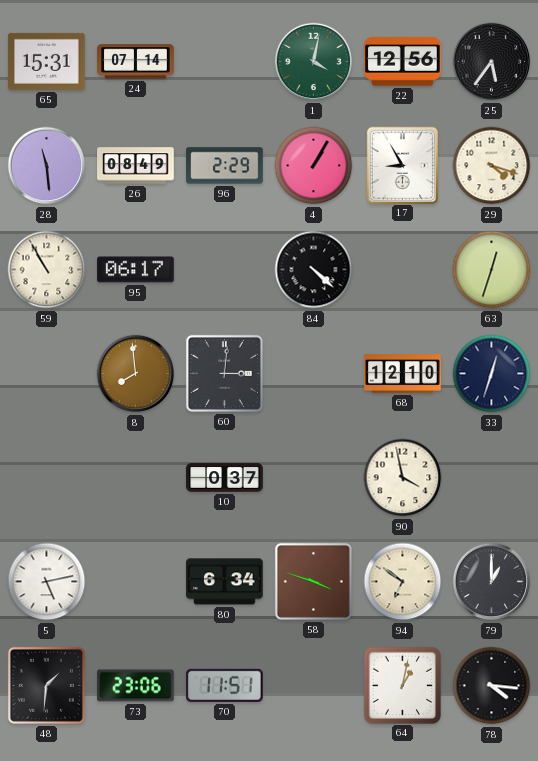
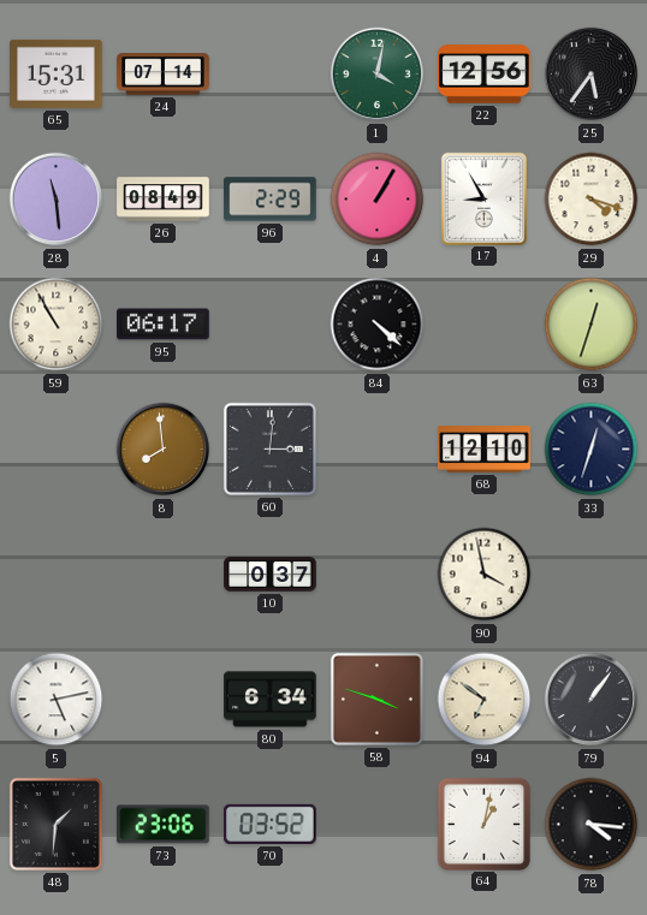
79: 1:00 -> 1:06
70: 11:51 -> 03:52
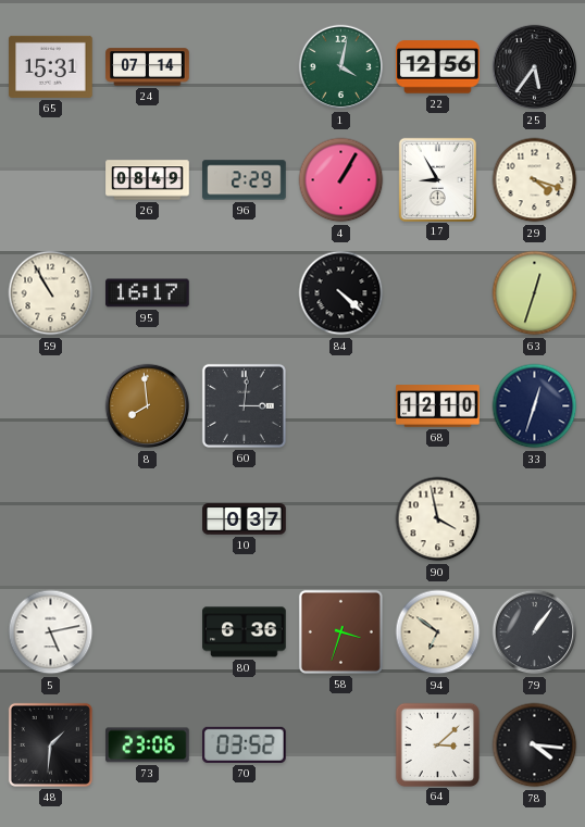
28: 11:29 -> none
95: 06:17 -> 16:17
80: 6:34 -> 6:36
58: 3:48 -> 3:33
64: 1:02 -> 3:08
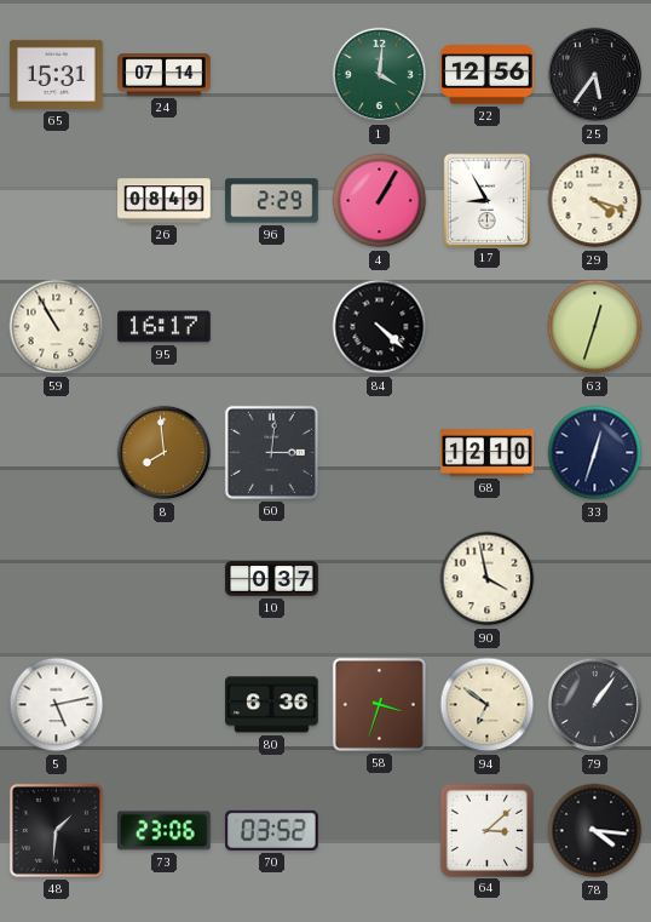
1: 4:02 -> 4:01
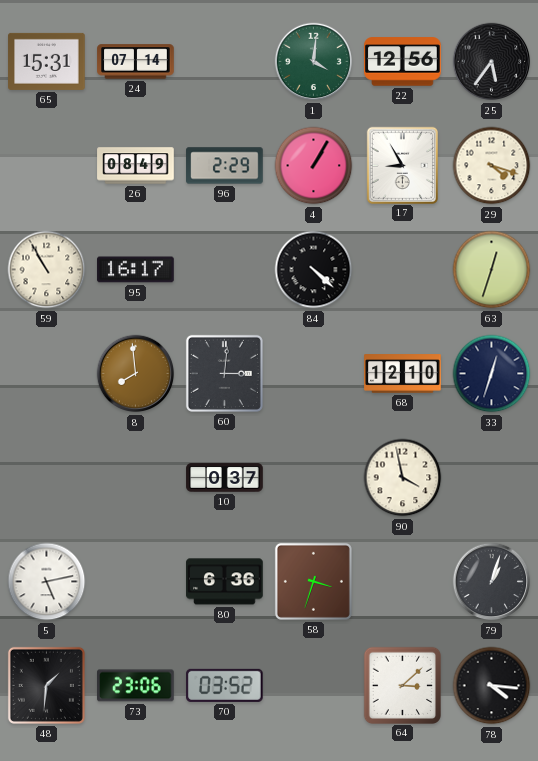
94: 6:51 -> none
79: 1:06 -> 1:03
